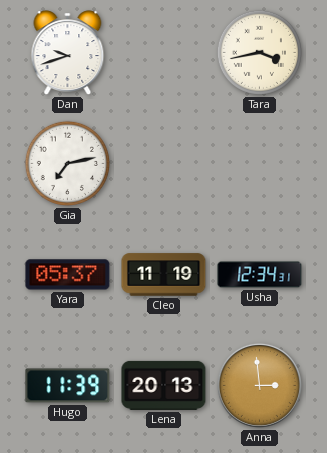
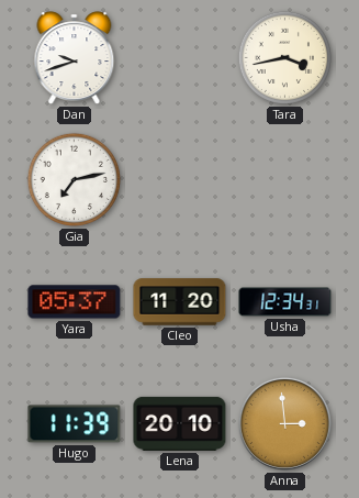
Cleo: 11:19 -> 11:20
Lena: 20:13 -> 20:10
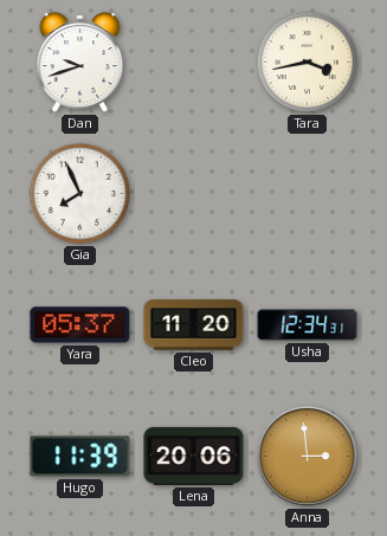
Gia: 7:13 -> 7:56
Lena: 20:10 -> 20:06
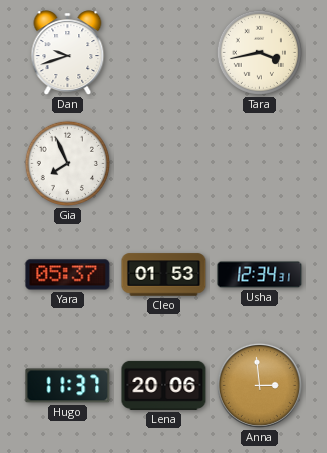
Cleo: 11:20 -> 01:53
Hugo: 11:39 -> 11:37
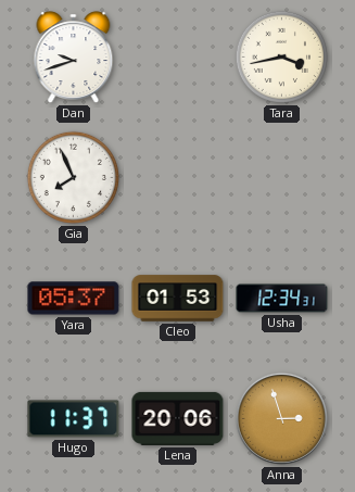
Anna: 2:59 -> 2:57
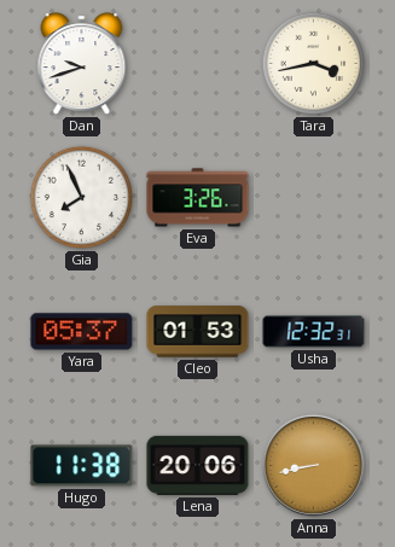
Eva: none -> 3:26
Usha: 12:34 -> 12:32
Hugo: 11:37 -> 11:38
Anna: 2:57 -> 8:43
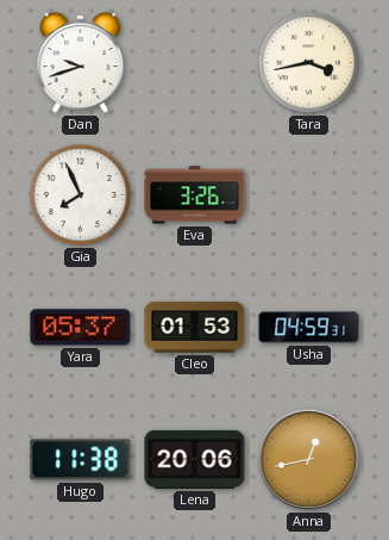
Usha: 12:32 -> 04:59
Anna: 8:43 -> 12:43
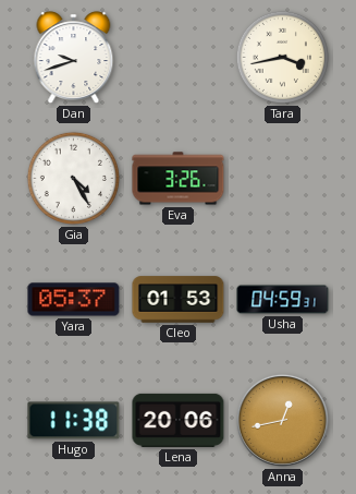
Gia: 7:56 -> 4:25
